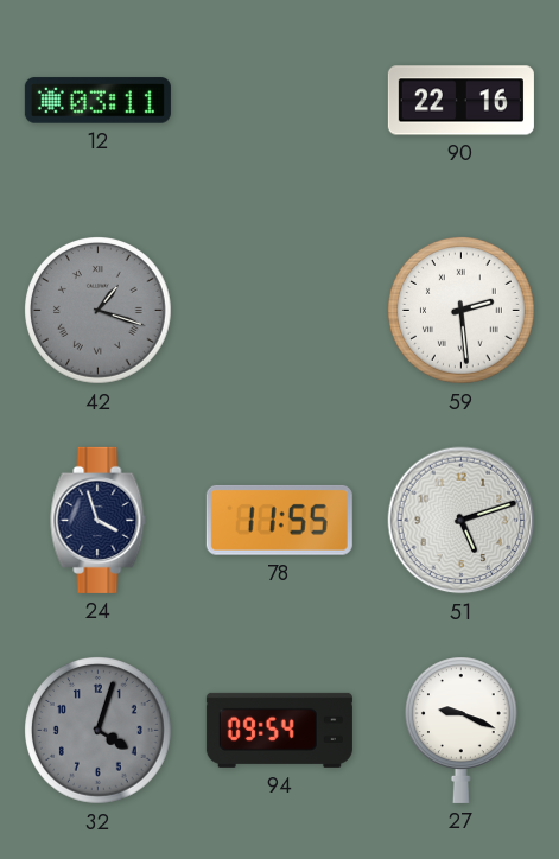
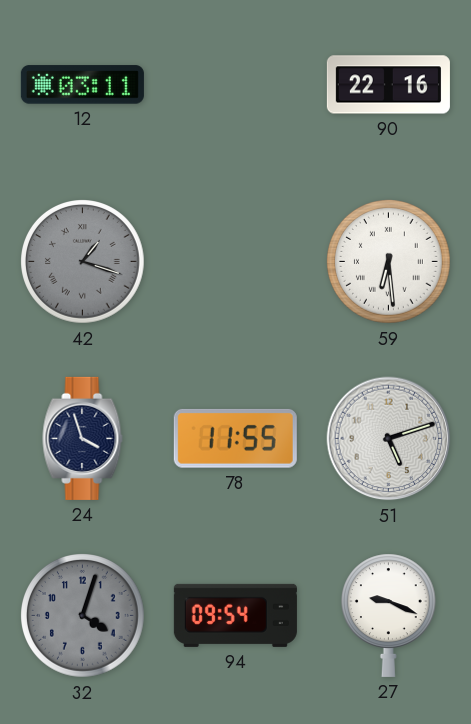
59: 2:29 -> 6:29
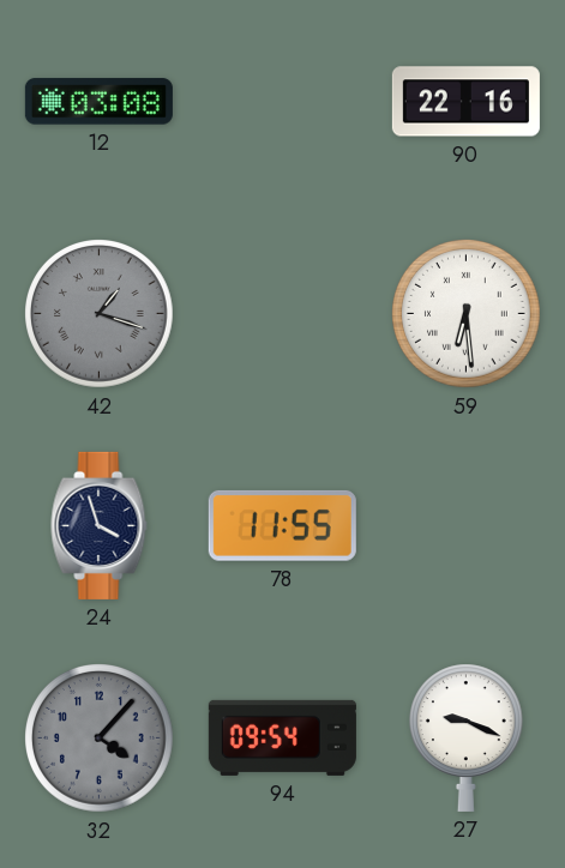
12: 03:11 -> 03:08
51: 5:12 -> none
32: 4:03 -> 4:07
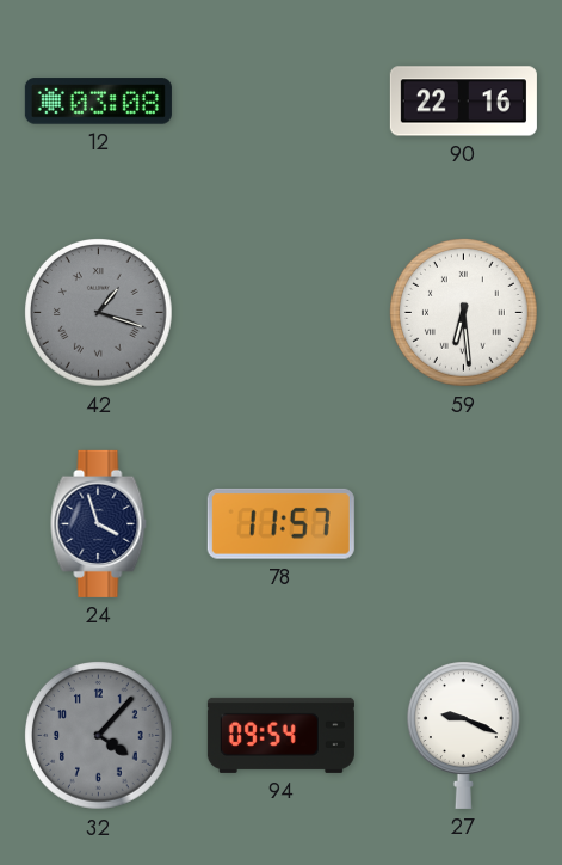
78: 11:55 -> 11:57
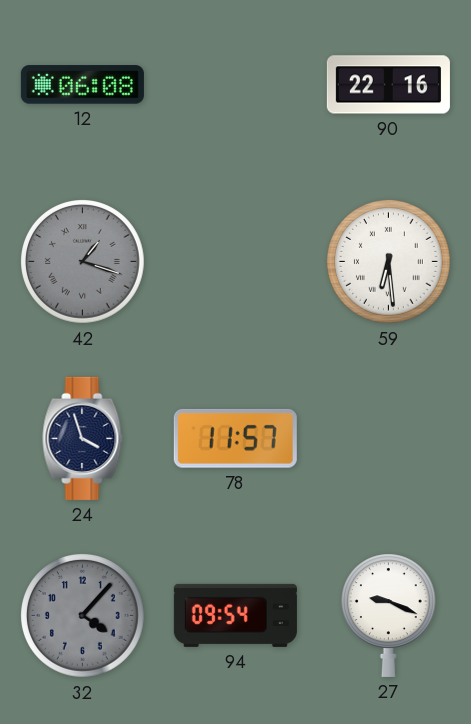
12: 03:08 -> 06:08
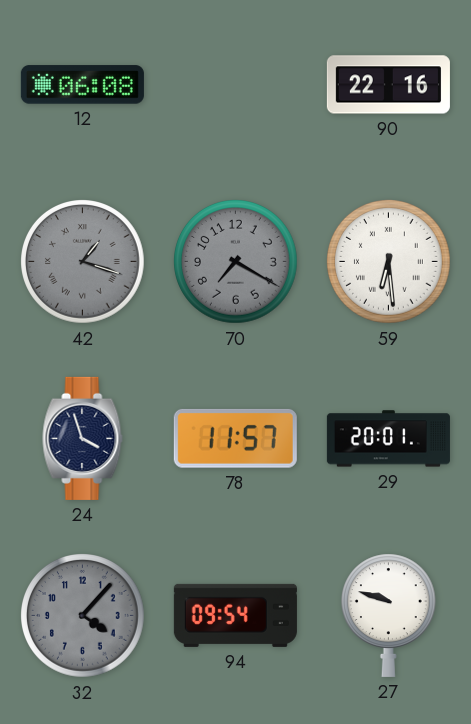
70: none -> 7:20
29: none -> 20:01
27: 9:19 -> 9:48
